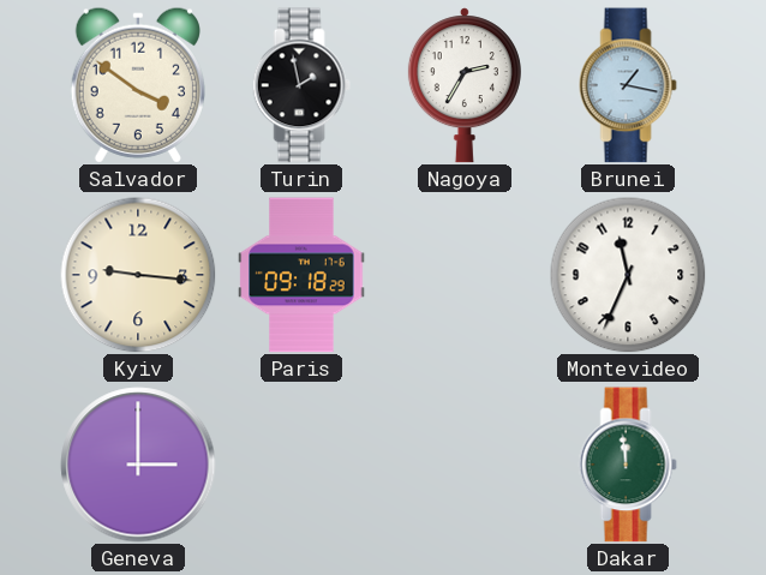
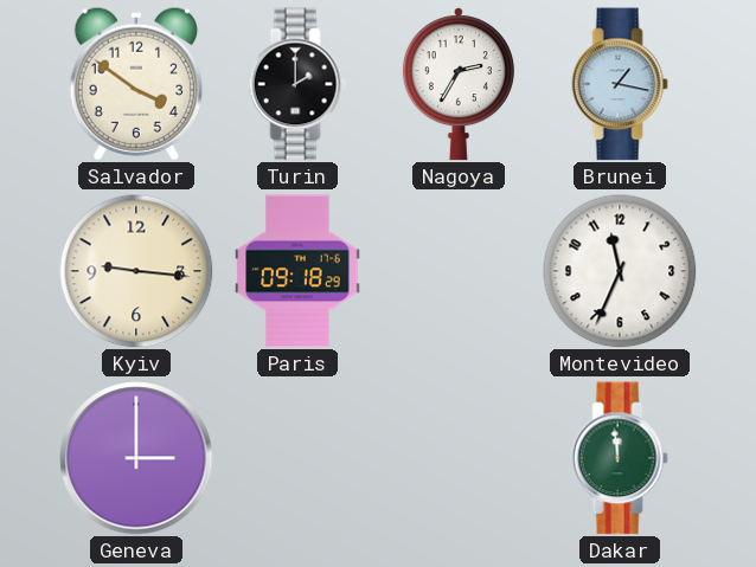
Turin: 1:58 -> 2:00
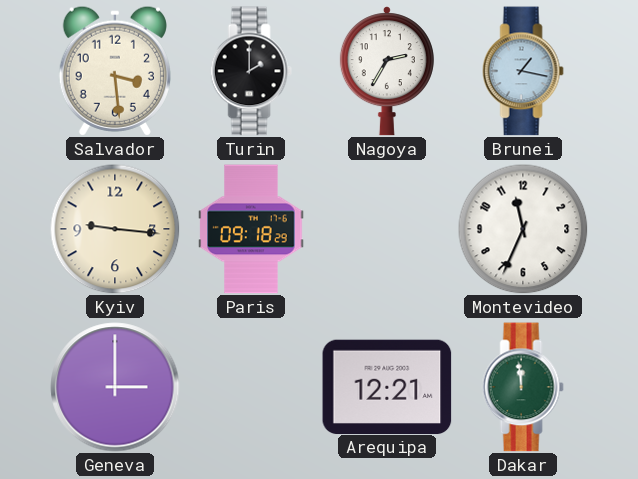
Salvador: 3:51 -> 3:29
Arequipa: none -> 12:21
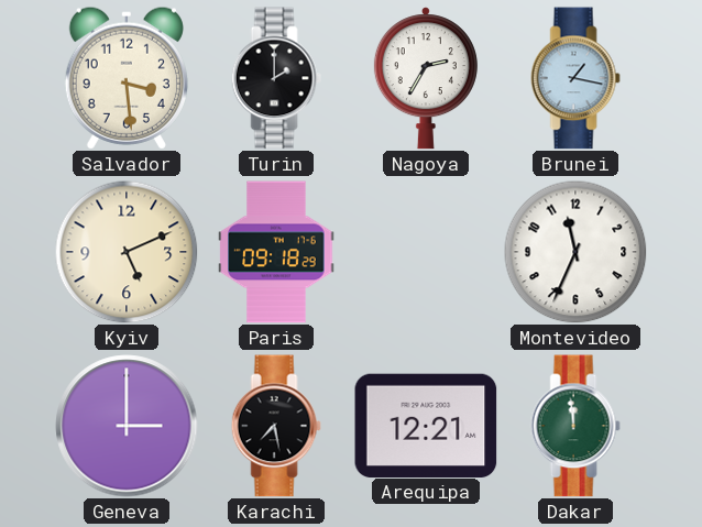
Kyiv: 9:16 -> 5:11
Karachi: none -> 7:28
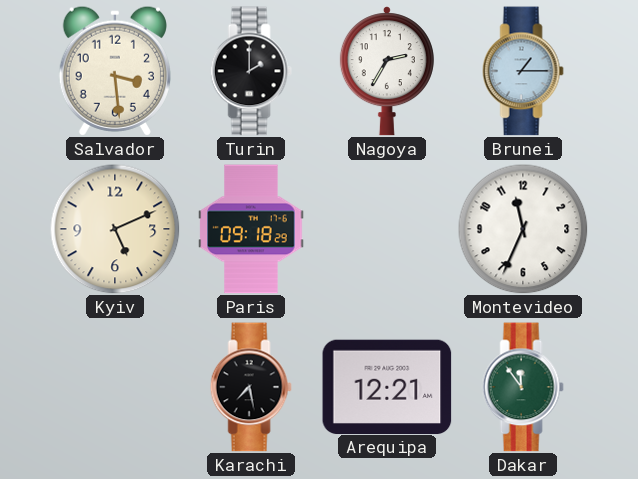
Brunei: 1:17 -> 1:15
Geneva: 3:00 -> none
Dakar: 11:59 -> 11:54
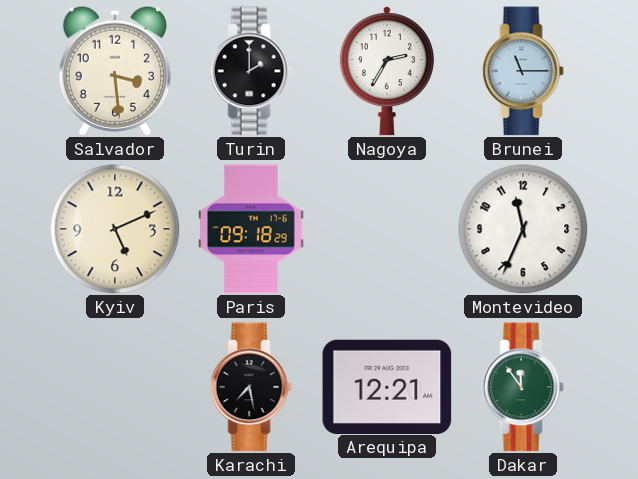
Brunei: 1:15 -> 11:15
